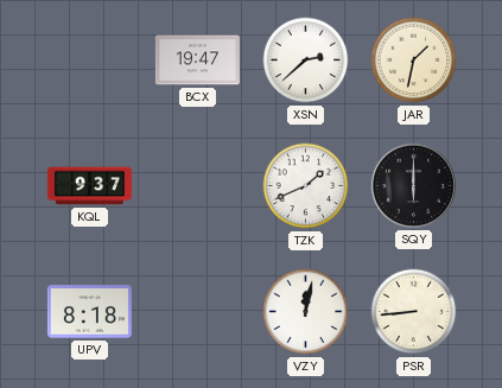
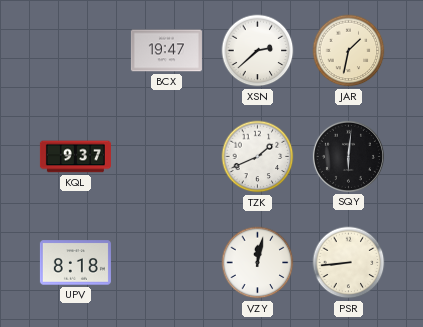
SQY: 6:00 -> 6:01
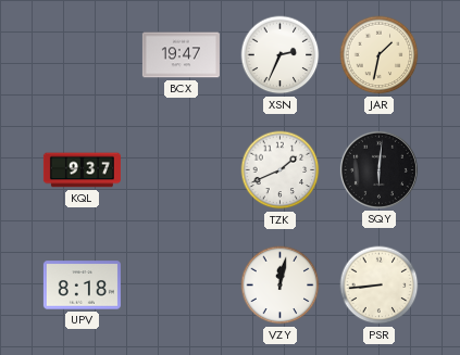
XSN: 2:38 -> 2:34
